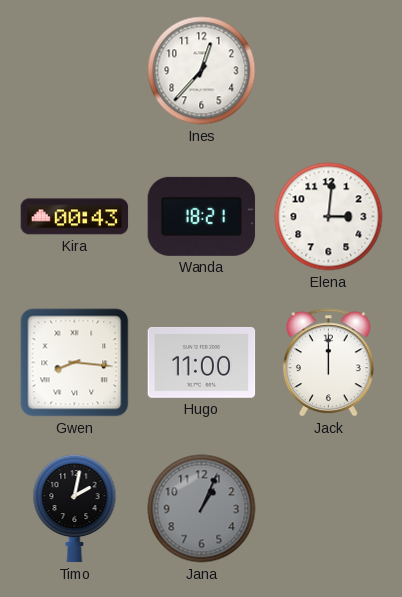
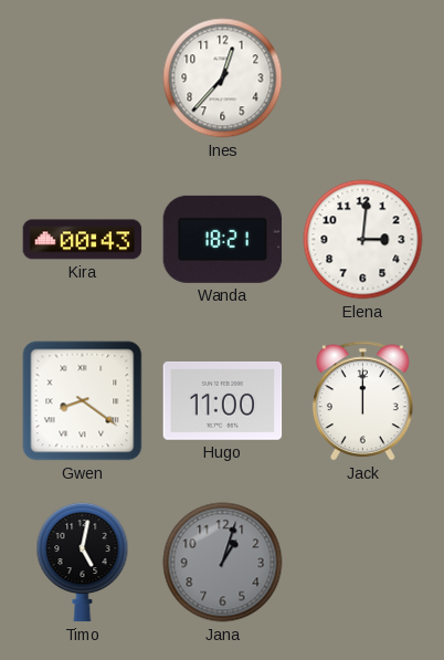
Gwen: 8:16 -> 8:21
Timo: 2:02 -> 5:02
Jana: 1:04 -> 1:03
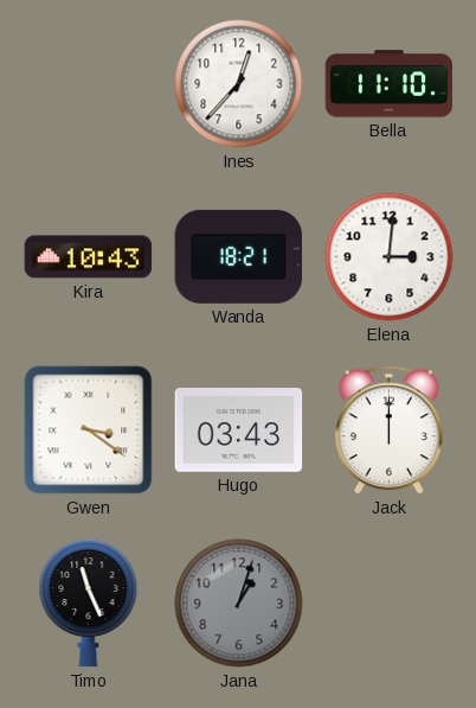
Bella: none -> 11:10
Kira: 00:43 -> 10:43
Gwen: 8:21 -> 3:21
Hugo: 11:00 -> 03:43
Timo: 5:02 -> 11:26
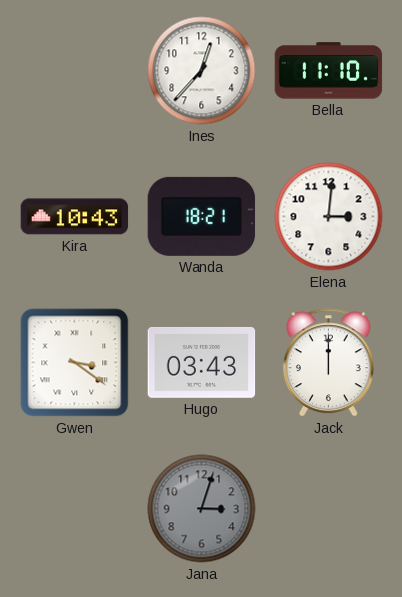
Timo: 11:26 -> none
Jana: 1:03 -> 3:03
